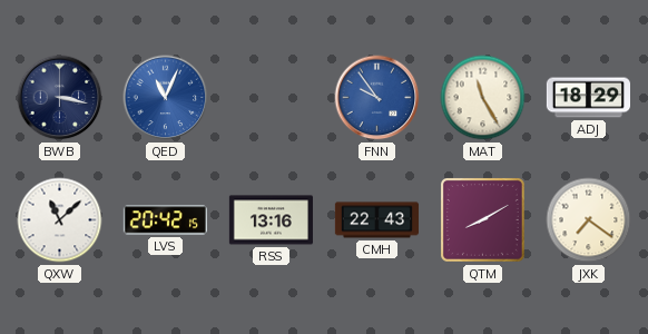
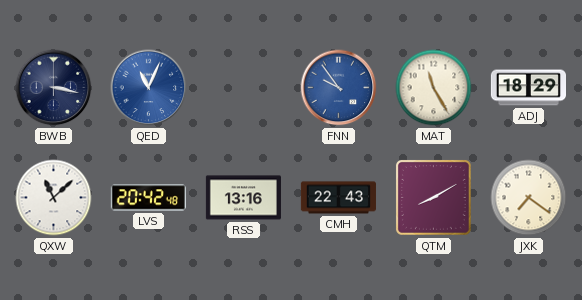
LVS: 20:42:15 -> 20:42:48
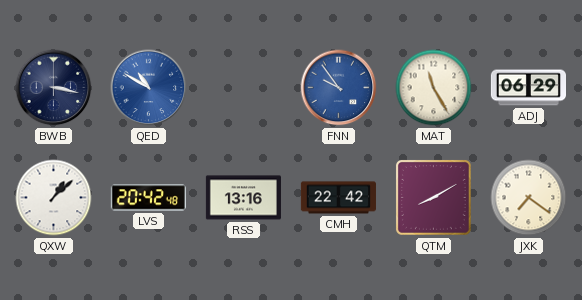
QED: 11:04 -> 10:50
ADJ: 18:29 -> 06:29
QXW: 11:08 -> 1:08
CMH: 22:43 -> 22:42
